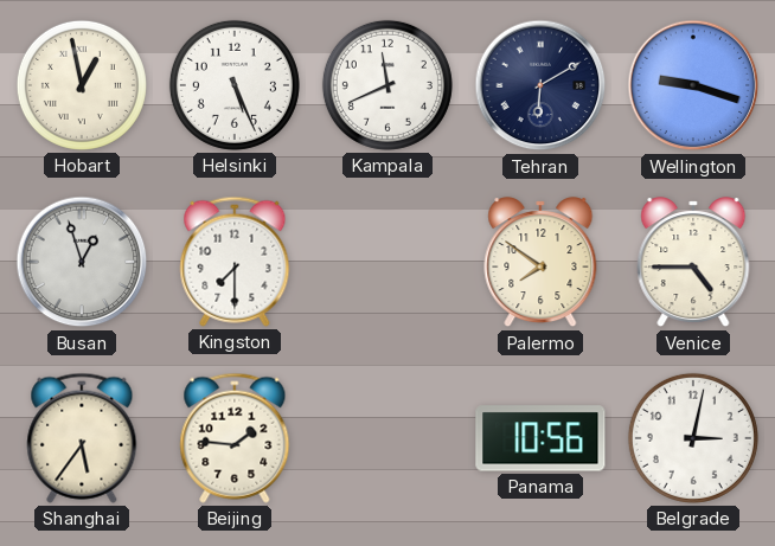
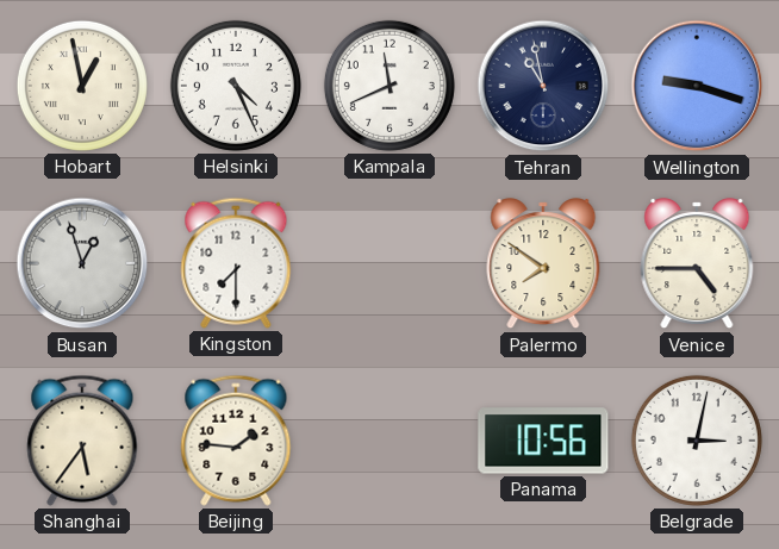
Helsinki: 5:26 -> 4:26
Tehran: 6:10 -> 10:58
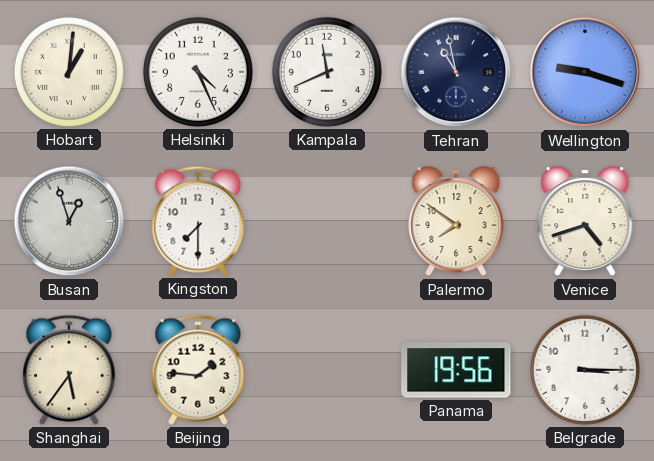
Hobart: 12:58 -> 1:01
Venice: 4:45 -> 4:42
Panama: 10:56 -> 19:56
Belgrade: 3:02 -> 3:15
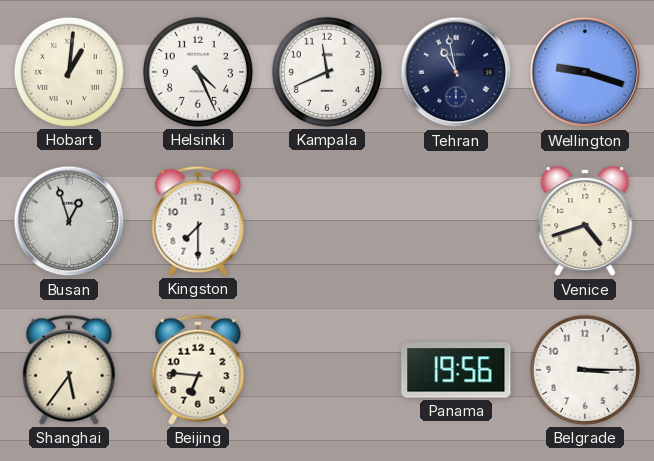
Palermo: 7:51 -> none
Beijing: 1:46 -> 6:46
